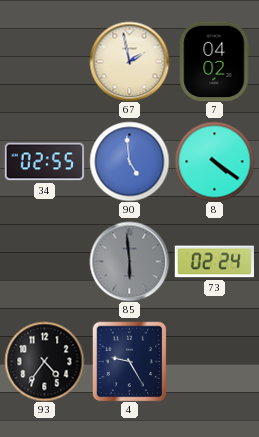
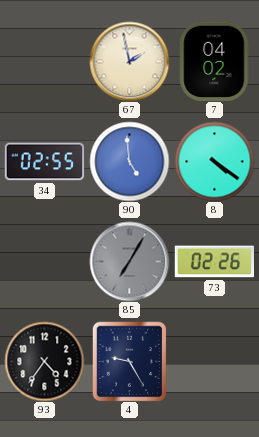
85: 5:59 -> 7:05
73: 02:24 -> 02:26
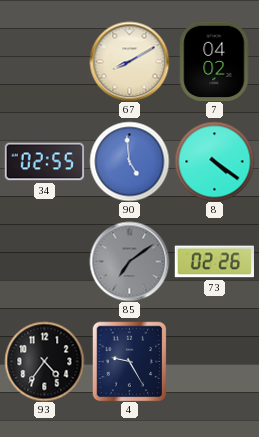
67: 1:58 -> 8:10
85: 7:05 -> 7:09
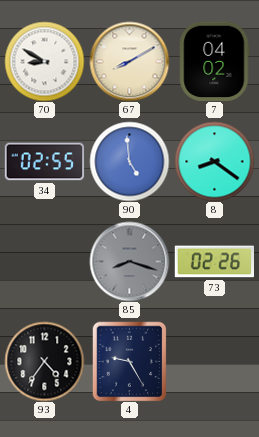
70: none -> 8:50
8: 4:21 -> 8:21
85: 7:09 -> 8:18
